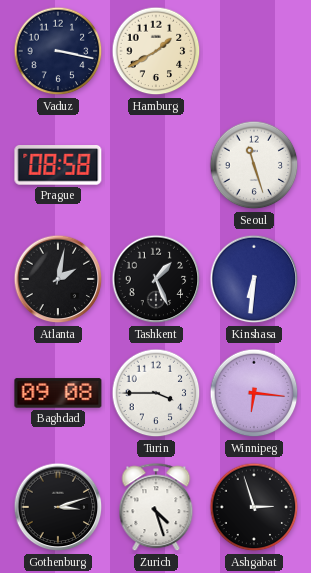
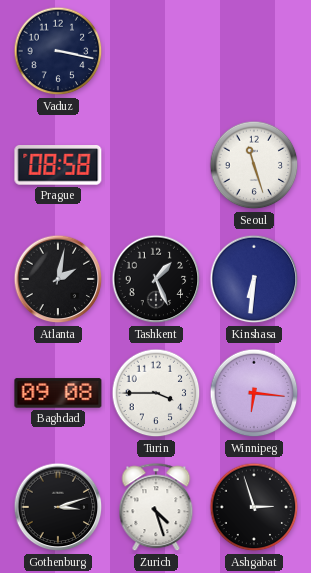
Hamburg: 1:40 -> none
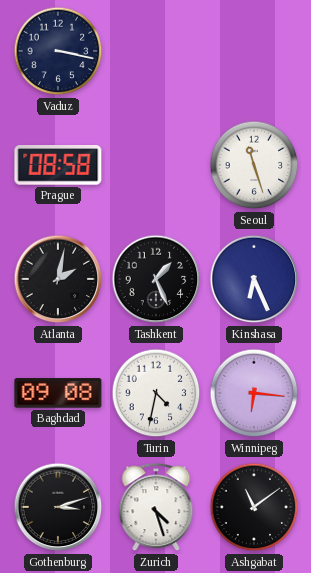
Kinshasa: 6:31 -> 6:26
Turin: 3:45 -> 4:32
Ashgabat: 2:57 -> 11:09
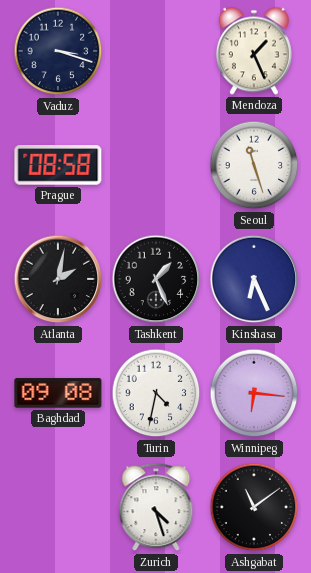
Vaduz: 3:17 -> 3:18
Mendoza: none -> 1:26
Gothenburg: 3:12 -> none
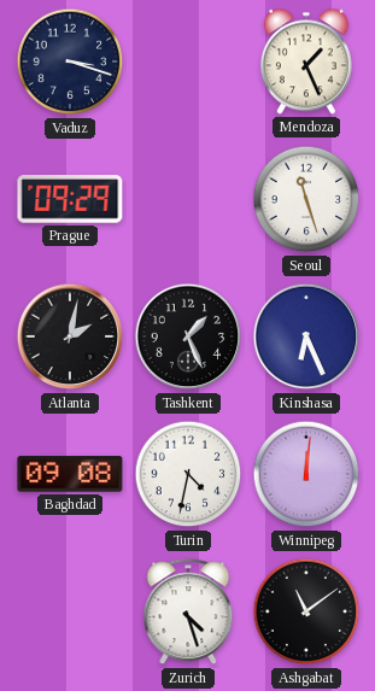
Prague: 08:58 -> 09:29
Winnipeg: 6:16 -> 12:01
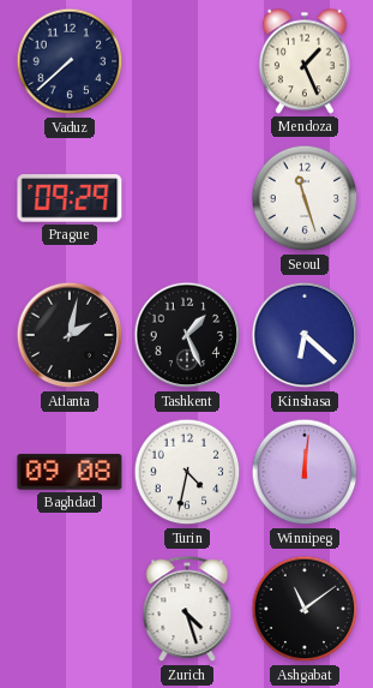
Vaduz: 3:18 -> 7:38
Kinshasa: 6:26 -> 6:22
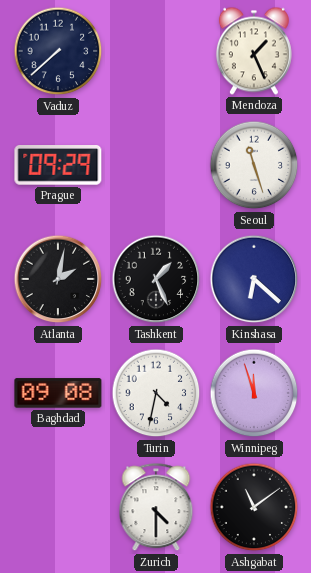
Winnipeg: 12:01 -> 11:57
Zurich: 4:27 -> 4:30
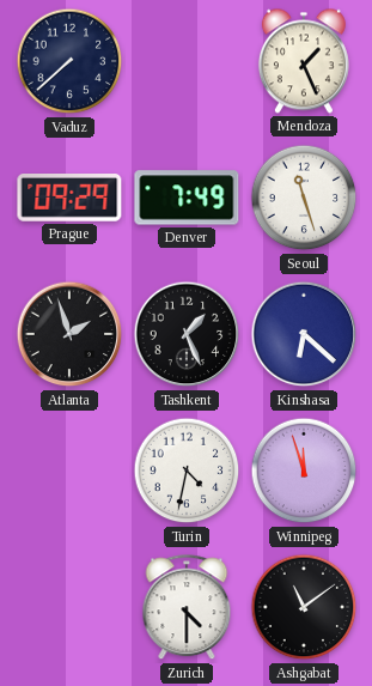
Denver: none -> 7:49
Atlanta: 2:02 -> 1:57
Baghdad: 09:08 -> none
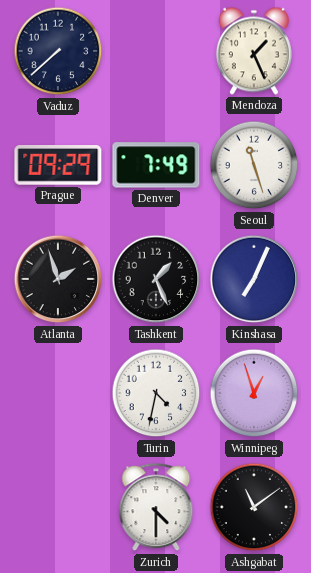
Kinshasa: 6:22 -> 7:04
Winnipeg: 11:57 -> 12:57
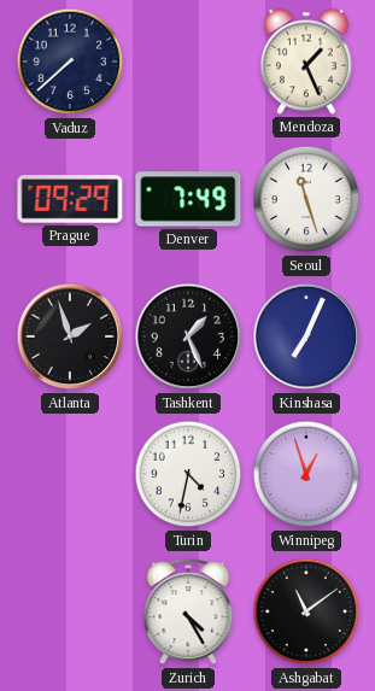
Zurich: 4:30 -> 4:25
